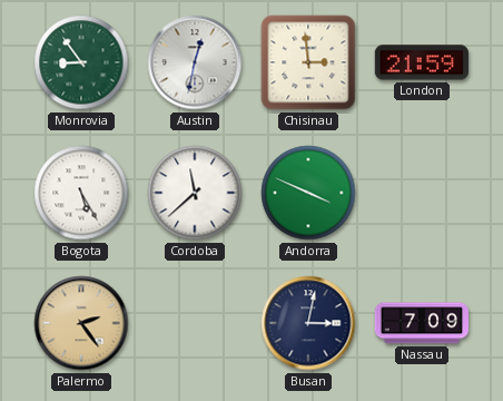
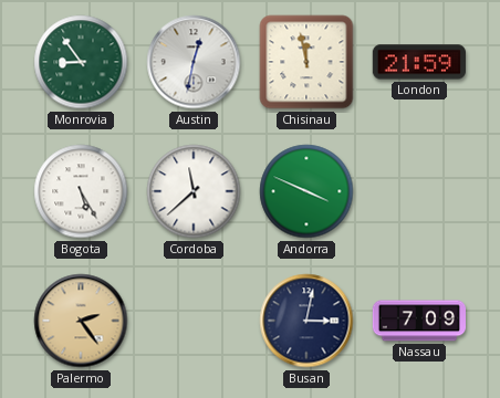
Chisinau: 2:59 -> 11:58
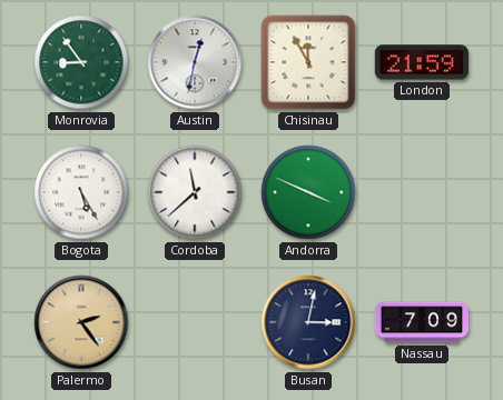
Chisinau: 11:58 -> 11:55
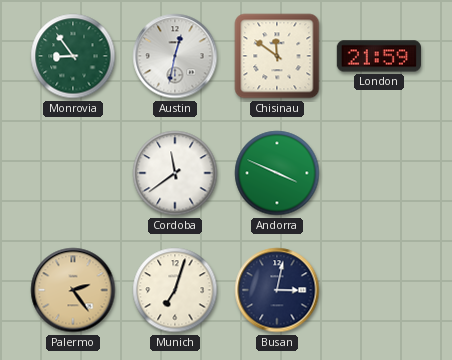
Chisinau: 11:55 -> 11:51
Bogota: 5:25 -> none
Cordoba: 11:38 -> 11:39
Munich: none -> 7:03
Nassau: 7:09 -> none
